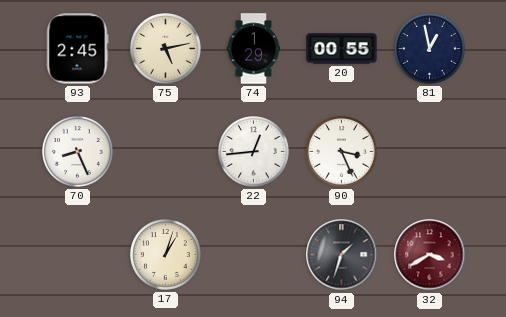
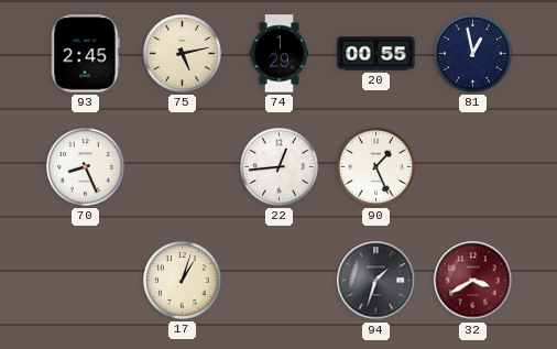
90: 3:26 -> 1:26
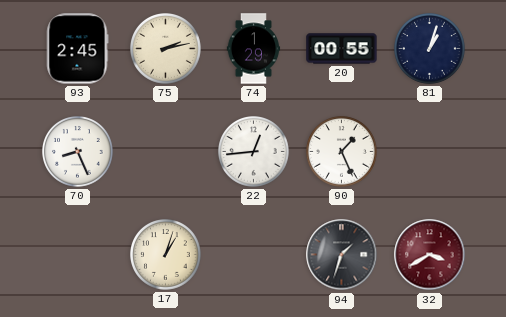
75: 5:13 -> 2:13
81: 12:58 -> 1:03
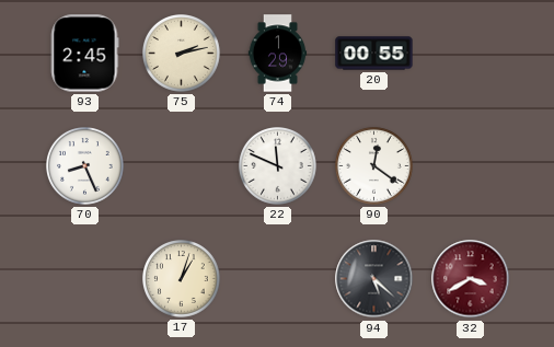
81: 1:03 -> none
22: 12:44 -> 11:49
90: 1:26 -> 12:21
94: 1:33 -> 5:22
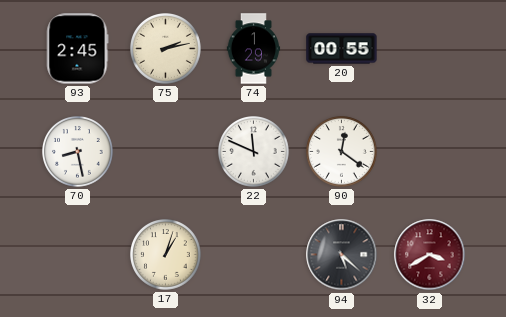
70: 8:26 -> 8:28
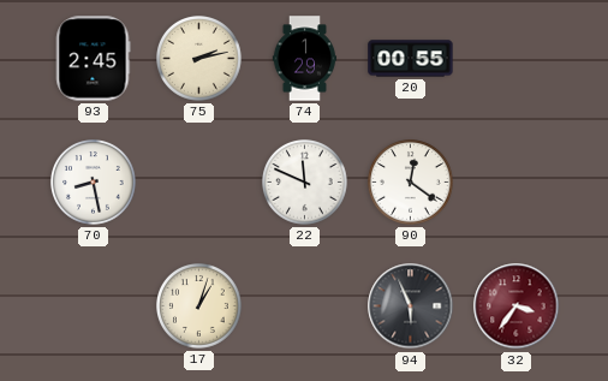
94: 5:22 -> 5:56
32: 3:40 -> 3:36
